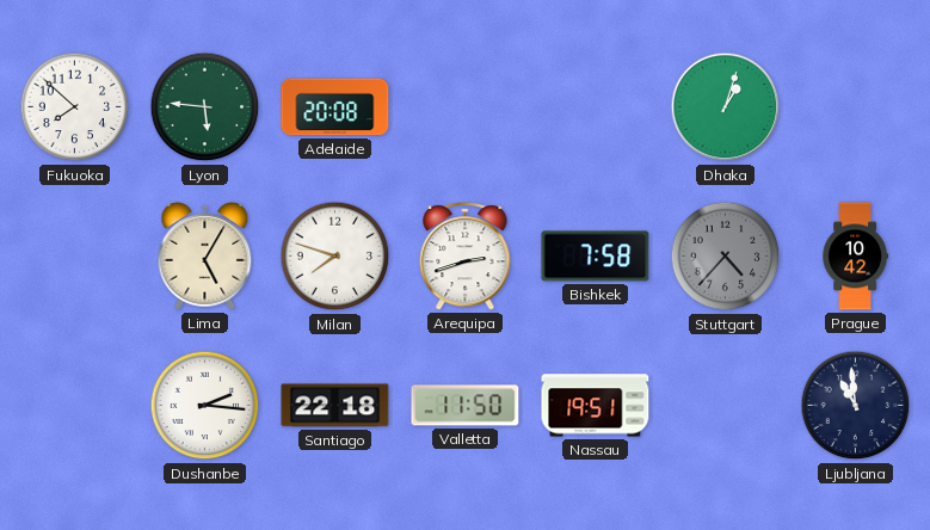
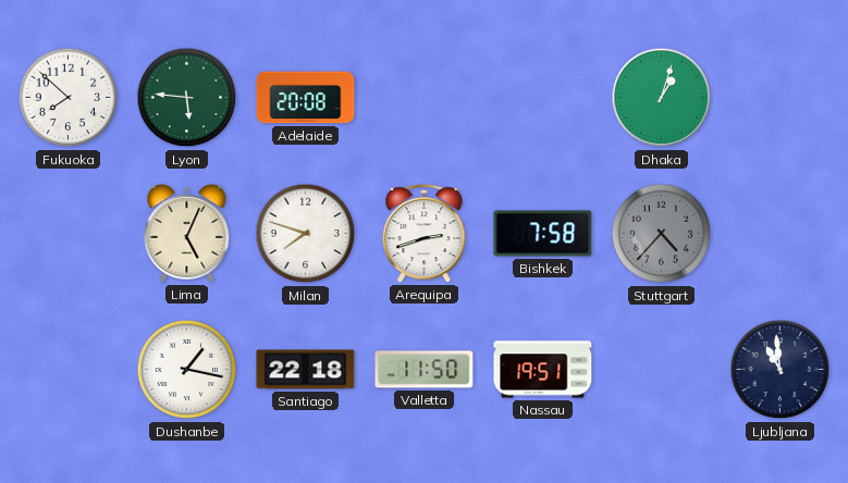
Lima: 5:05 -> 5:04
Prague: 10:42 -> none
Dushanbe: 2:16 -> 1:17
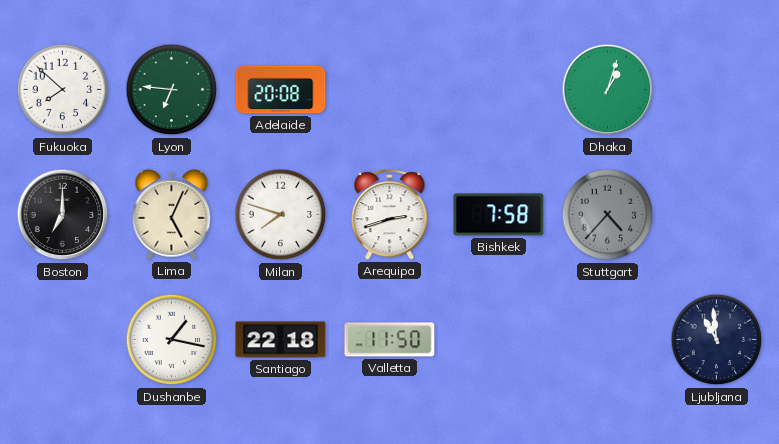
Lyon: 5:46 -> 6:46
Boston: none -> 7:00
Nassau: 19:51 -> none
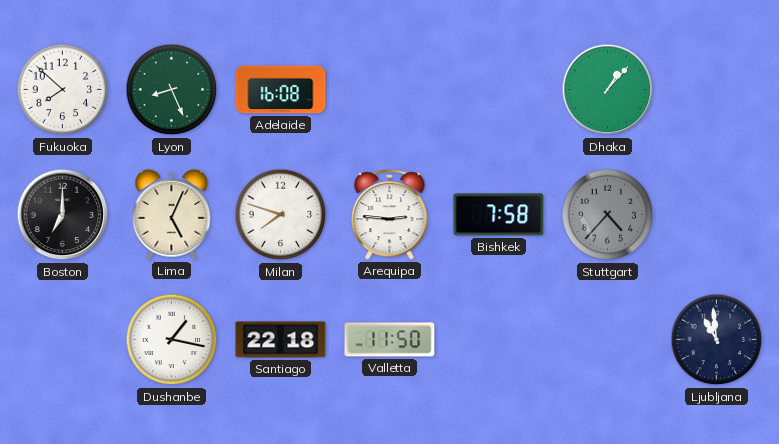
Lyon: 6:46 -> 8:26
Adelaide: 20:08 -> 16:08
Dhaka: 1:03 -> 1:07
Arequipa: 2:42 -> 2:46
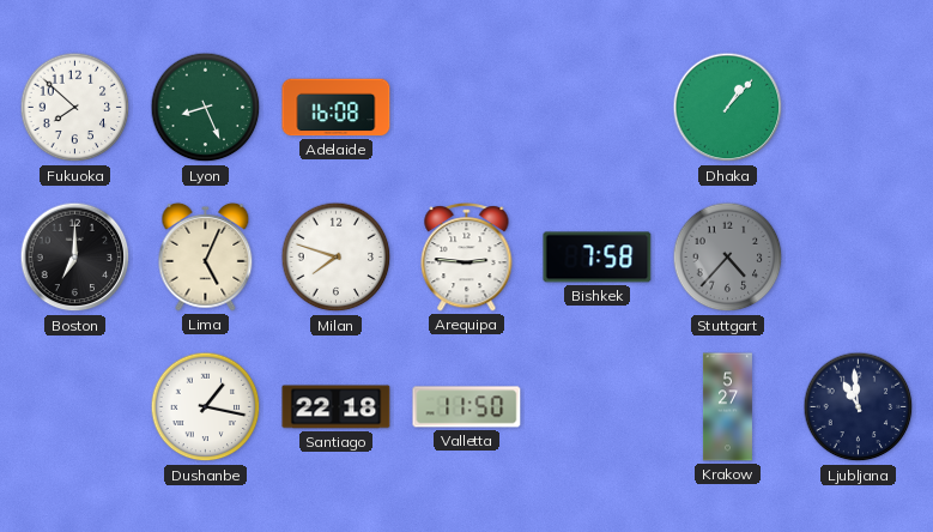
Krakow: none -> 5:27
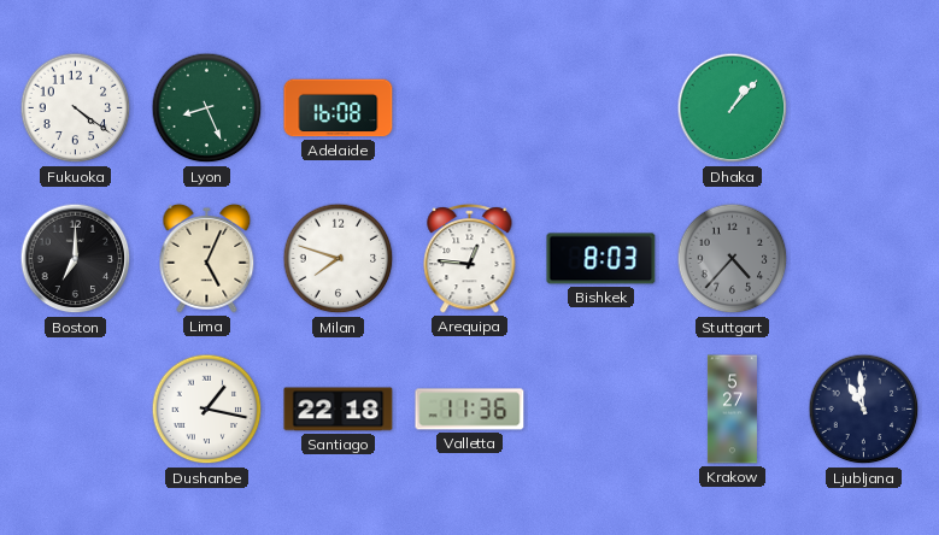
Fukuoka: 7:52 -> 4:21
Arequipa: 2:46 -> 12:46
Bishkek: 7:58 -> 8:03
Valletta: 11:50 -> 11:36
